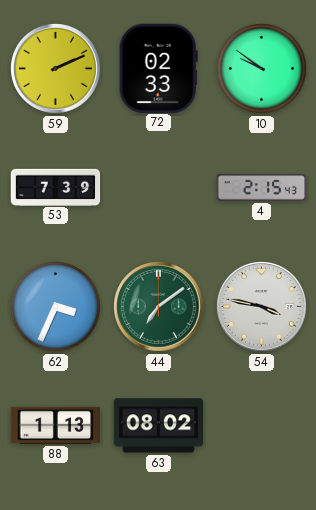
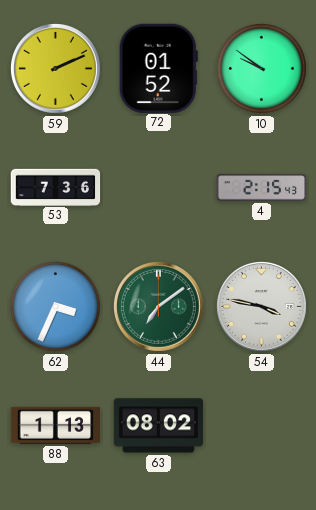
72: 02:33 -> 01:52
53: 7:39 -> 7:36
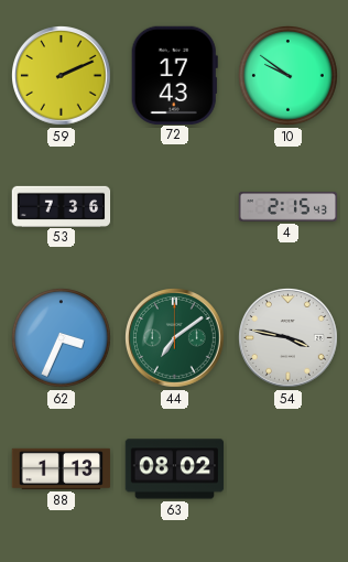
72: 01:52 -> 17:43
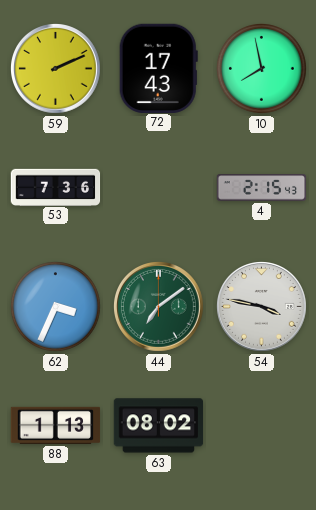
10: 9:51 -> 7:58
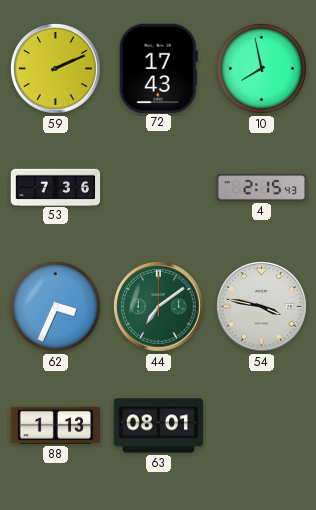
63: 08:02 -> 08:01
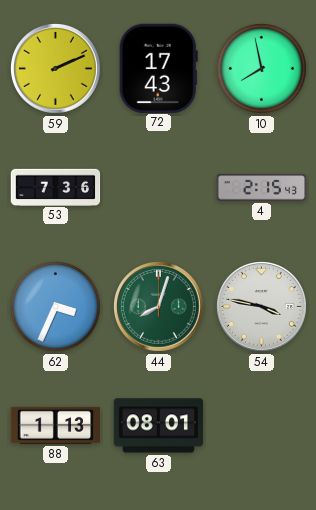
44: 7:09 -> 8:03
